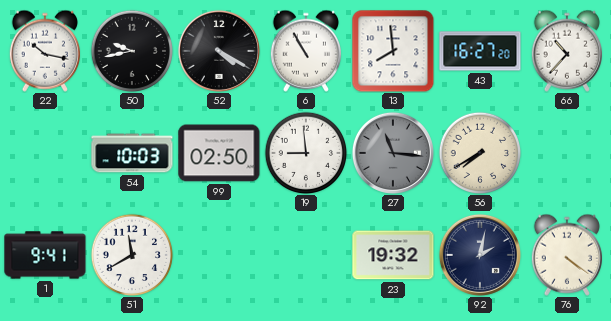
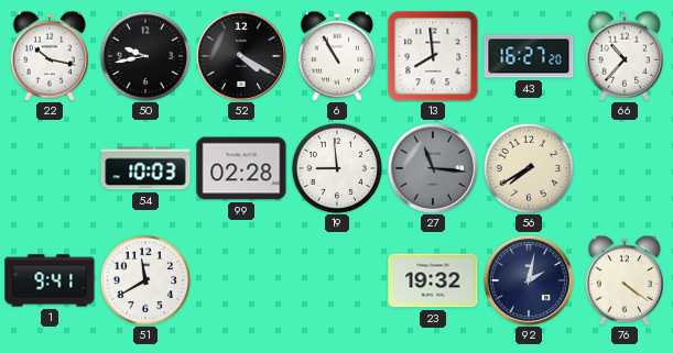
99: 02:50 -> 02:28
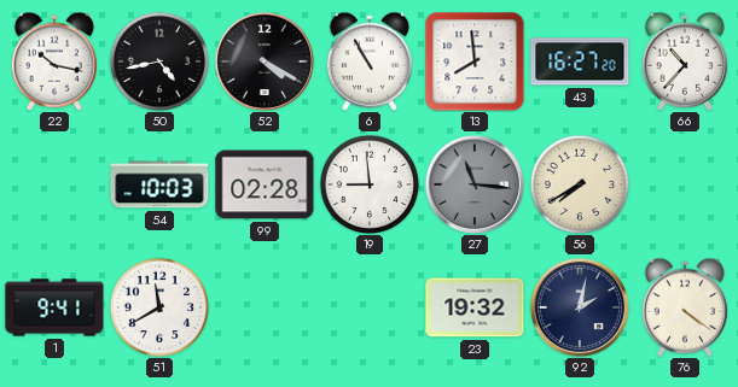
50: 9:43 -> 4:43
